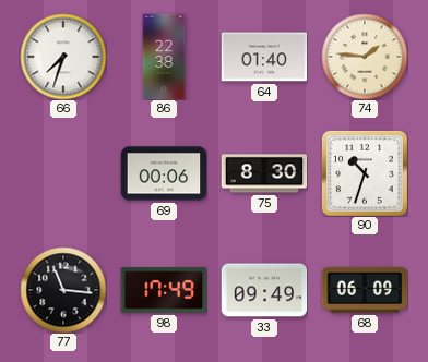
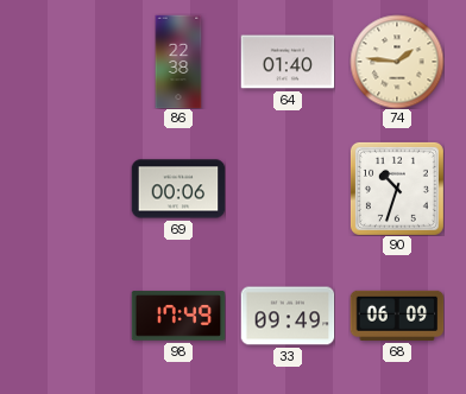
66: 7:33 -> none
75: 8:30 -> none
77: 11:16 -> none
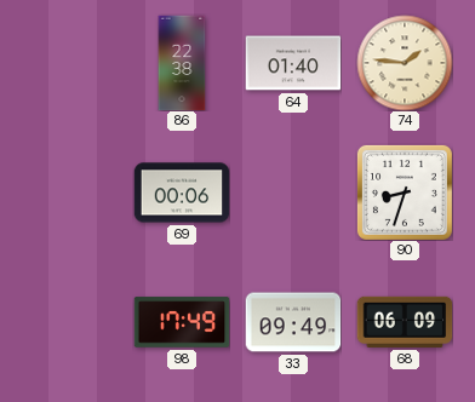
90: 10:33 -> 8:33
